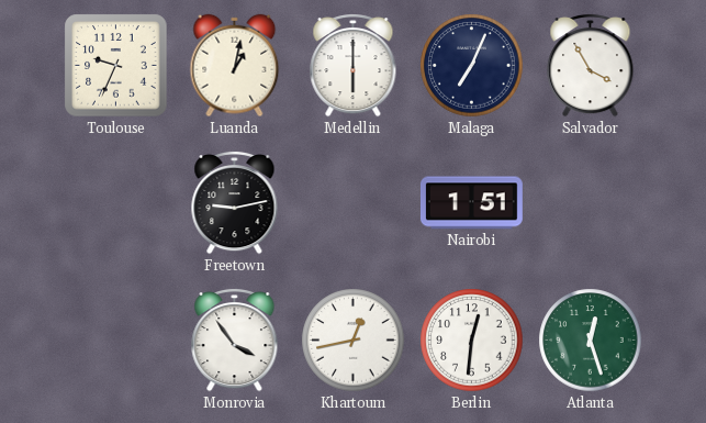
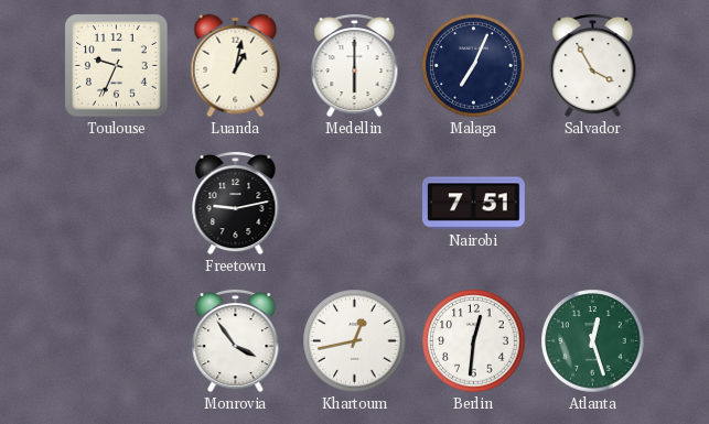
Nairobi: 1:51 -> 7:51
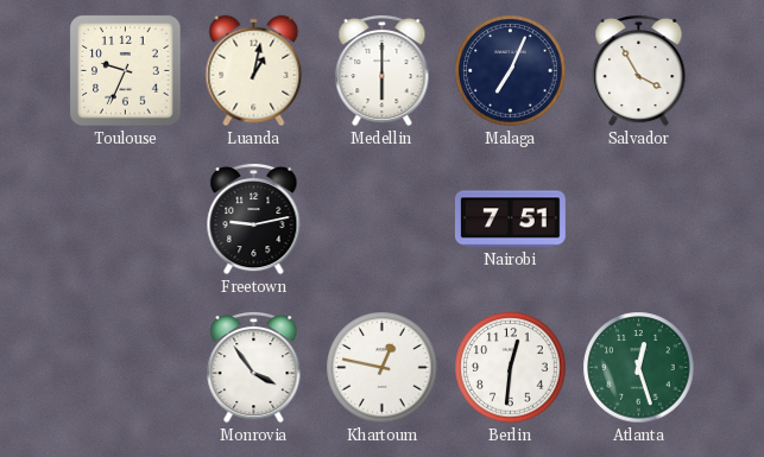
Khartoum: 12:43 -> 12:47
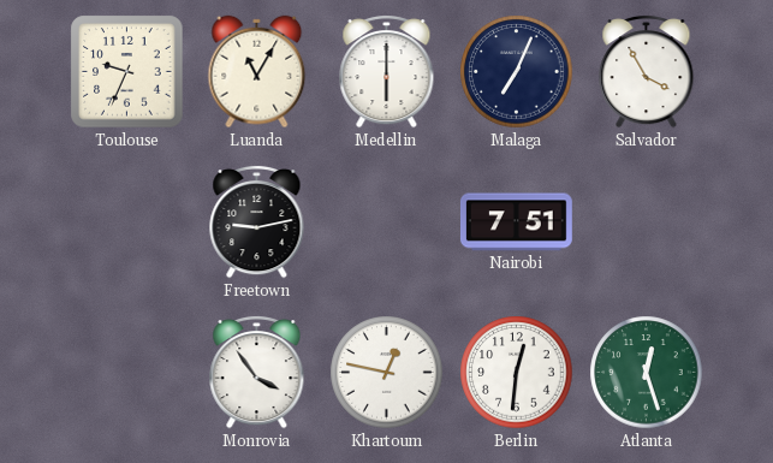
Luanda: 1:02 -> 11:05
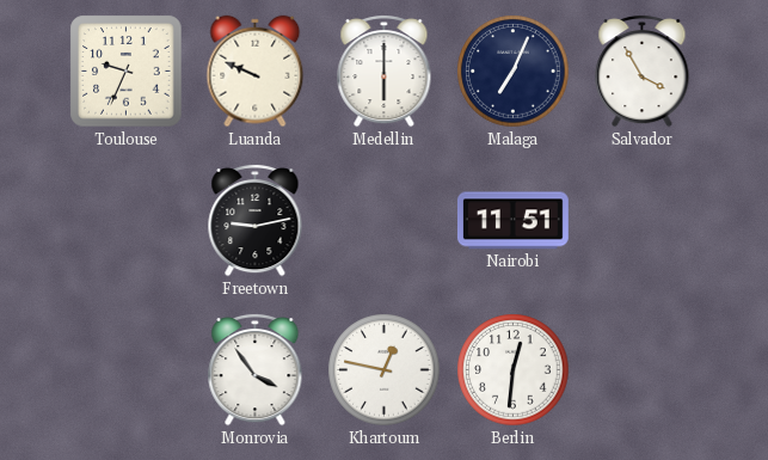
Luanda: 11:05 -> 9:49
Nairobi: 7:51 -> 11:51
Atlanta: 12:27 -> none
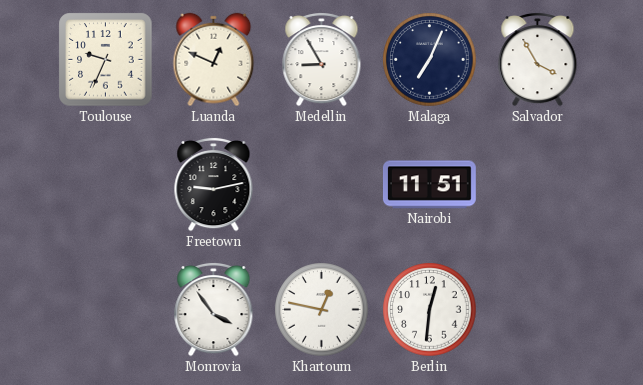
Luanda: 9:49 -> 12:49
Medellin: 6:00 -> 8:55
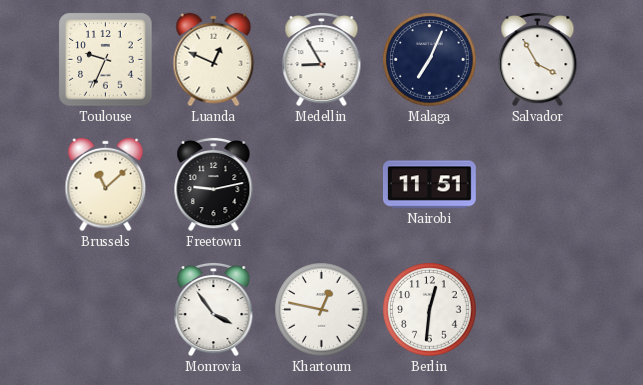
Brussels: none -> 11:08
